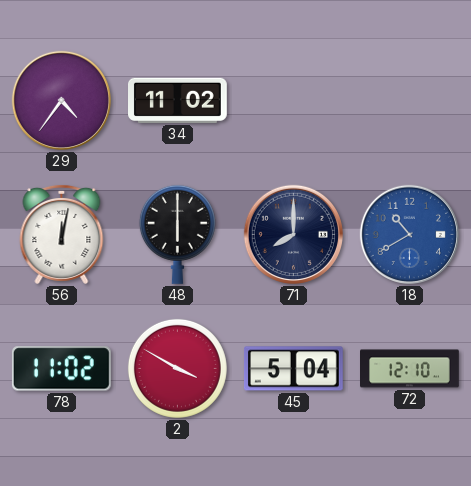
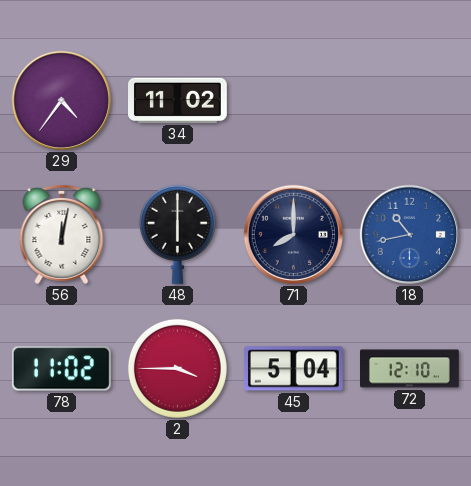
18: 10:40 -> 10:43
2: 3:50 -> 3:45
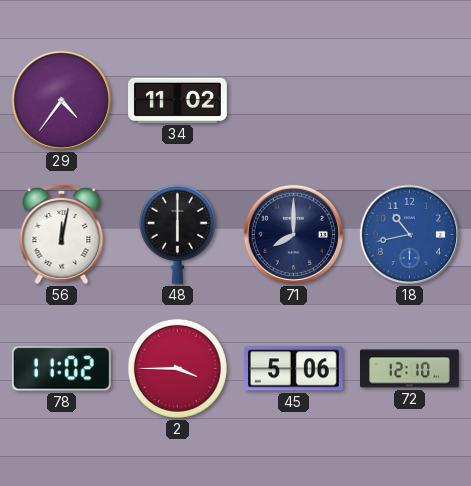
45: 5:04 -> 5:06
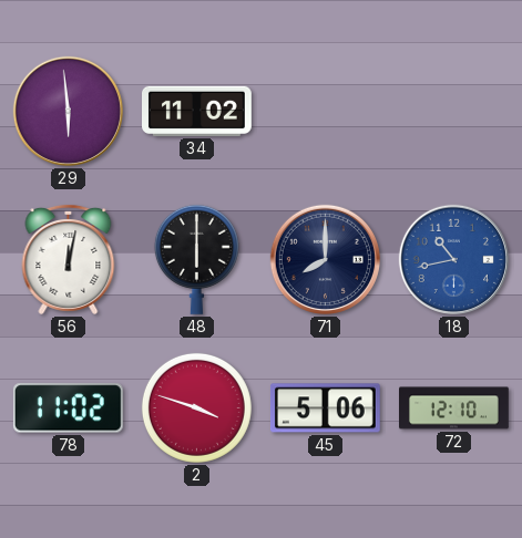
29: 4:36 -> 5:59
2: 3:45 -> 3:48
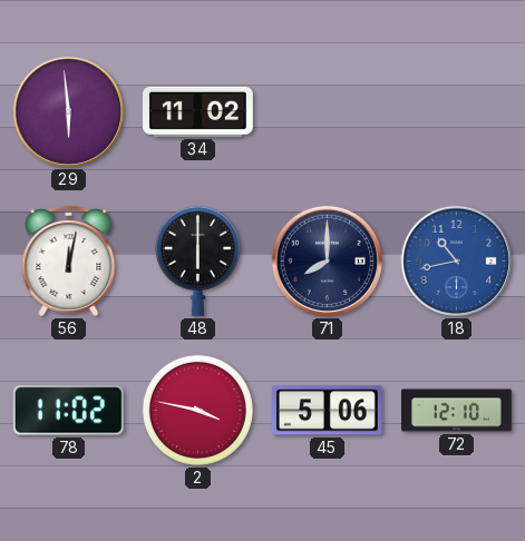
2: 3:48 -> 3:47
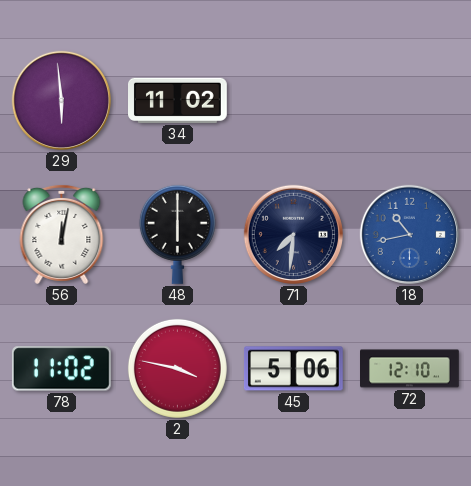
71: 8:00 -> 7:31
